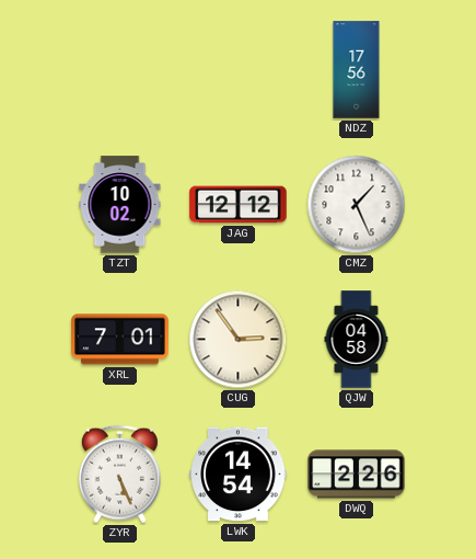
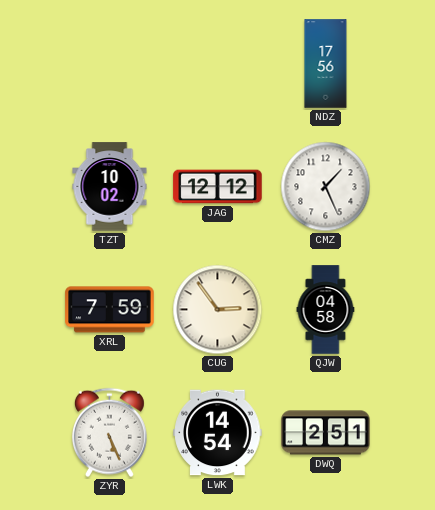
XRL: 7:01 -> 7:59
DWQ: 2:26 -> 2:51
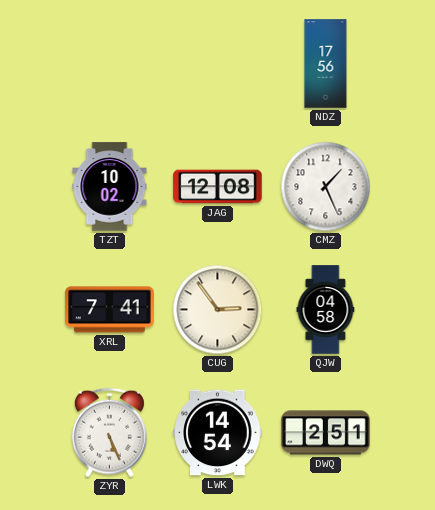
JAG: 12:12 -> 12:08
XRL: 7:59 -> 7:41
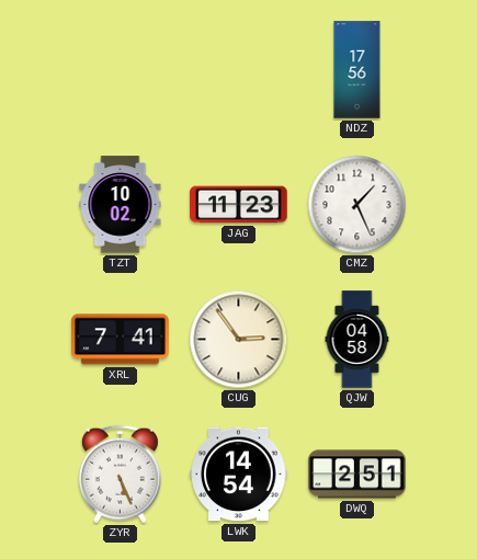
JAG: 12:08 -> 11:23
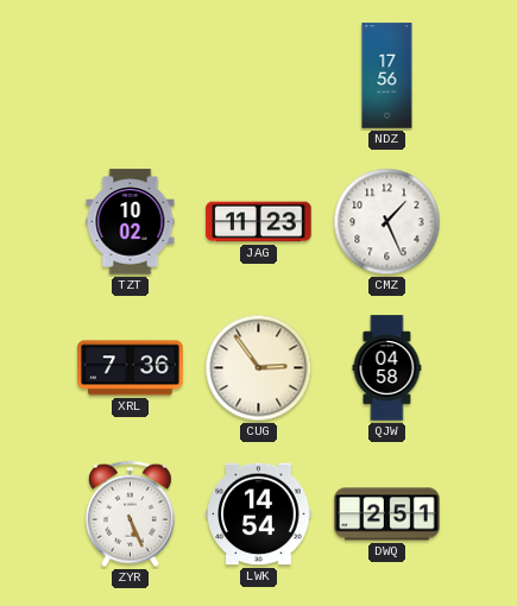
XRL: 7:41 -> 7:36
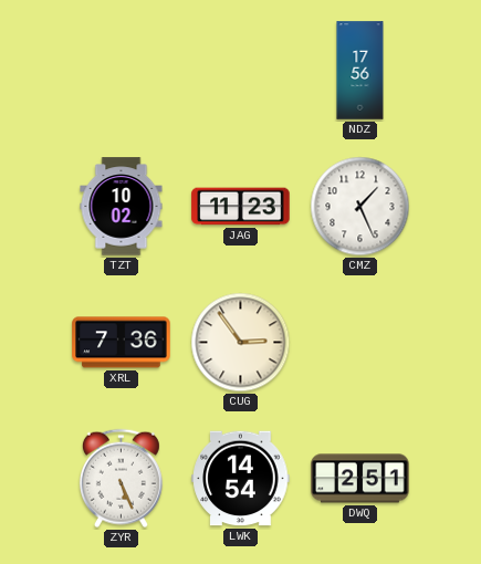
QJW: 04:58 -> none
